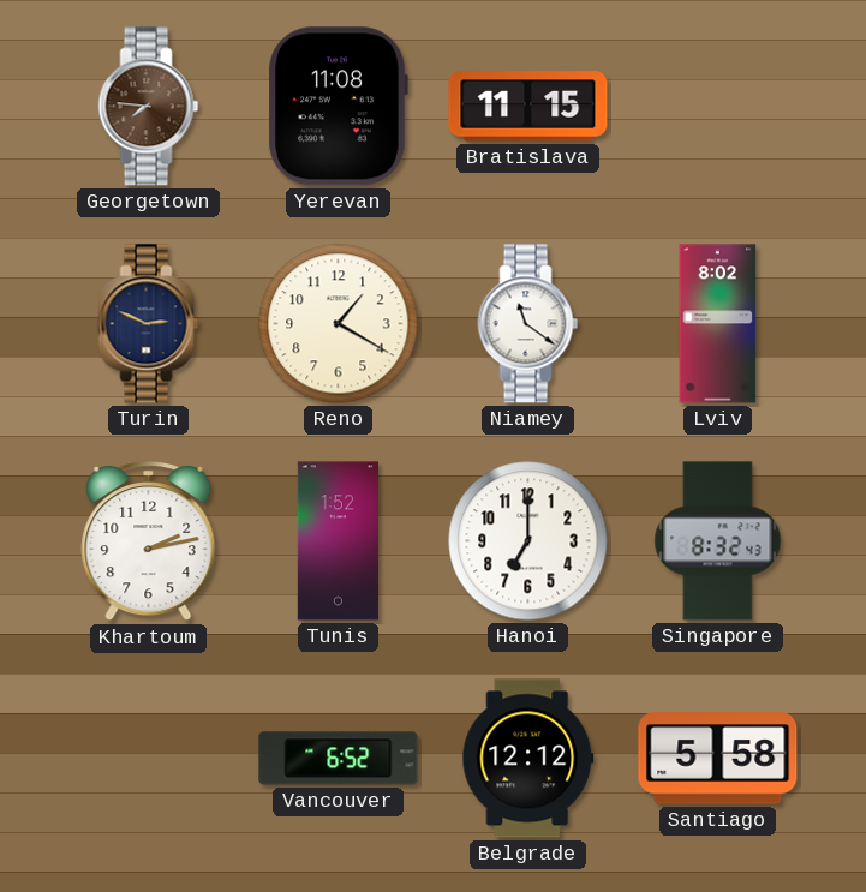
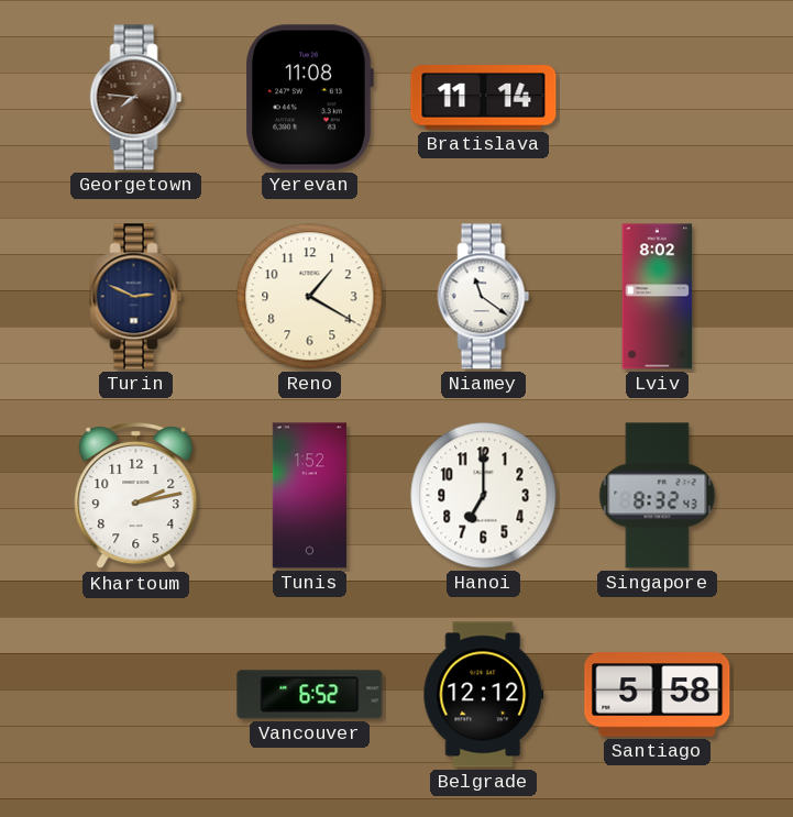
Bratislava: 11:15 -> 11:14
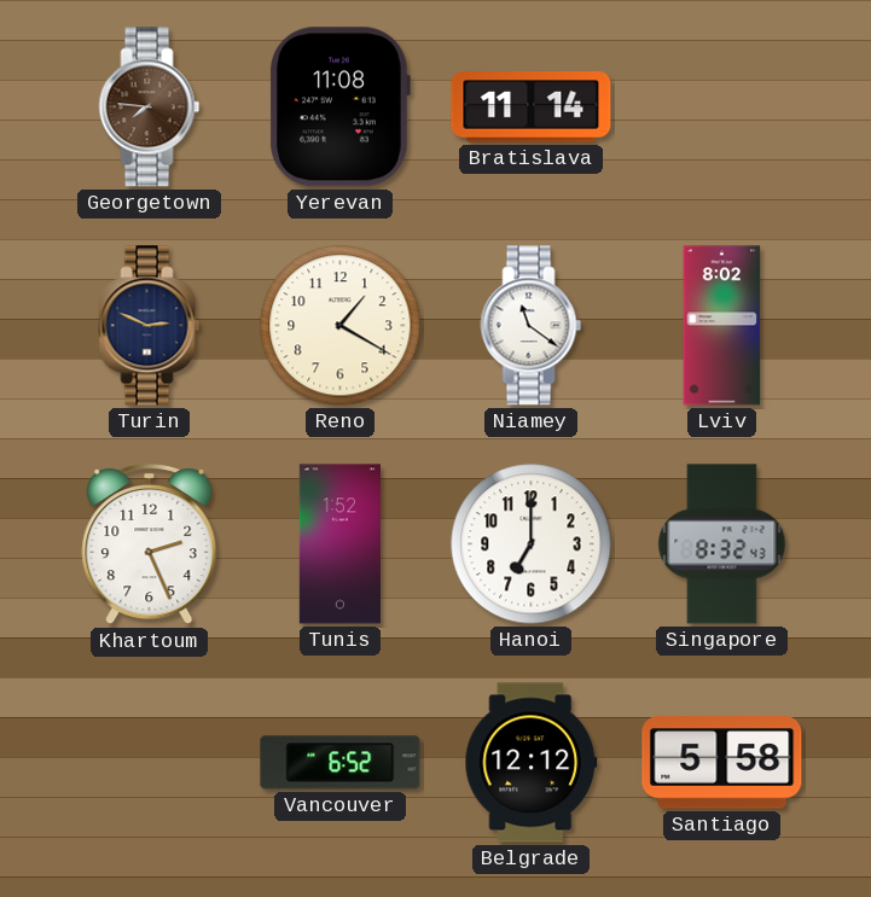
Khartoum: 2:13 -> 2:26
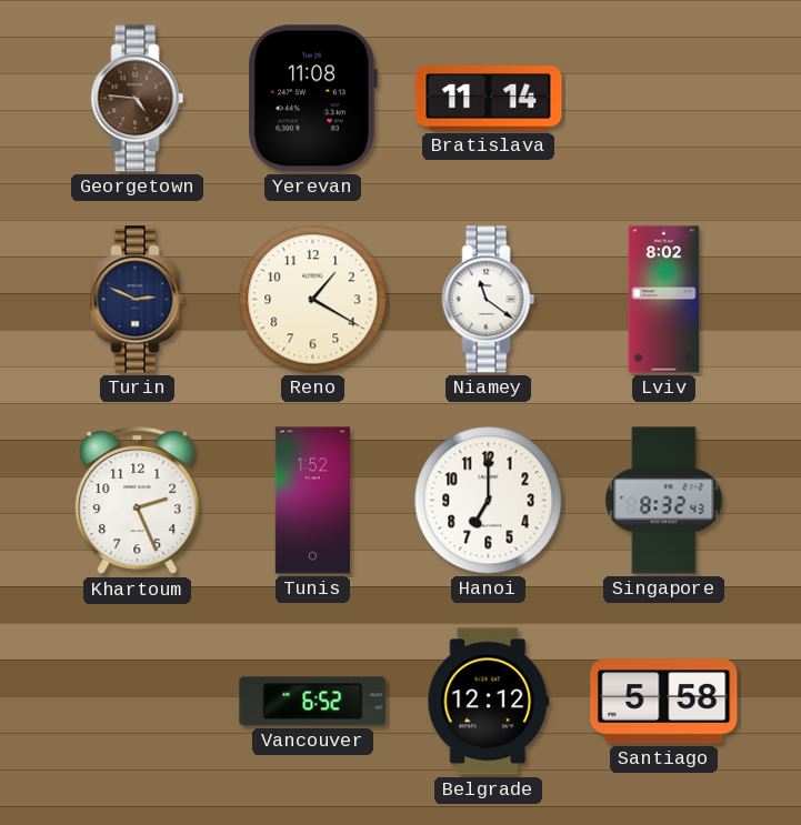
Georgetown: 7:46 -> 4:46
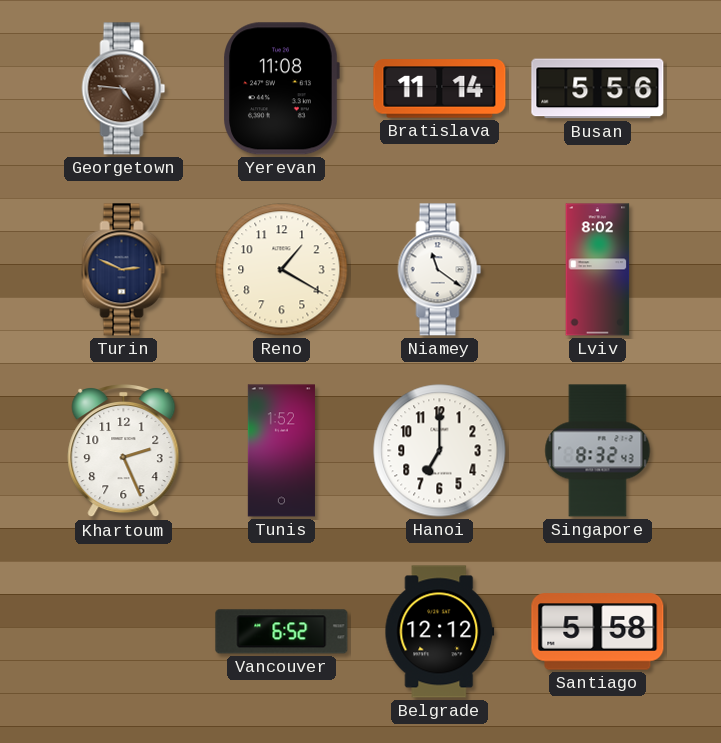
Busan: none -> 5:56
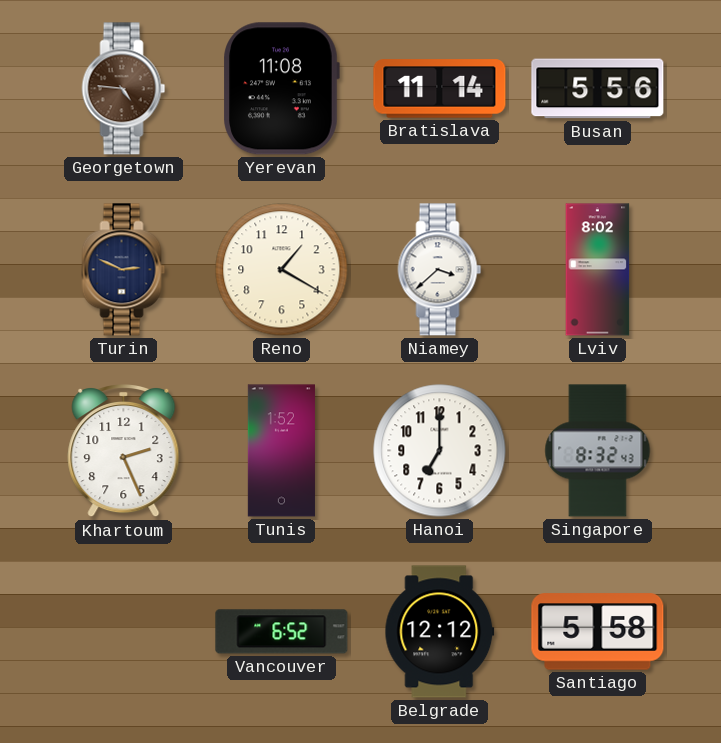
Niamey: 11:21 -> 3:38
